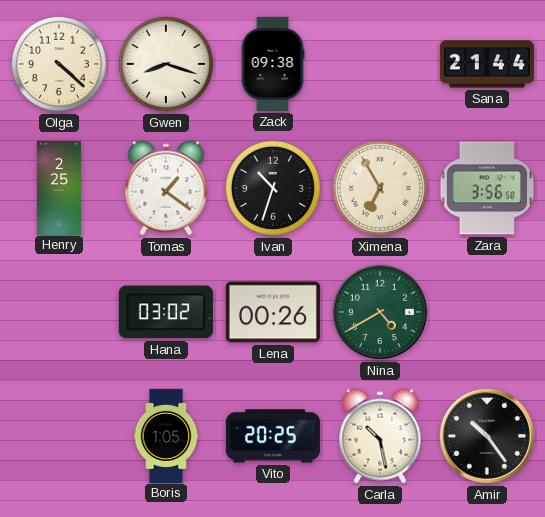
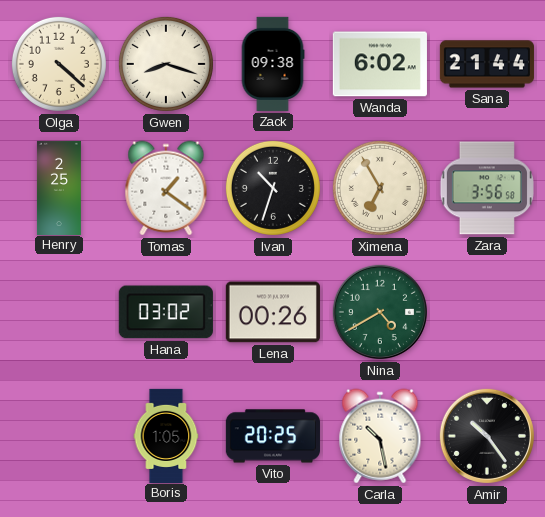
Wanda: none -> 6:02
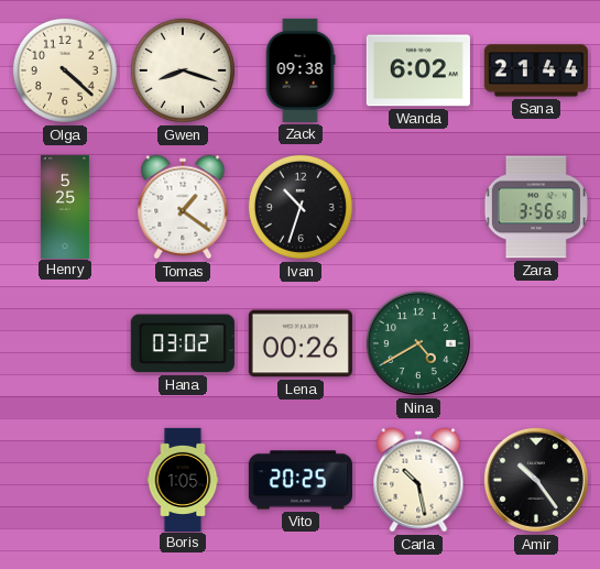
Henry: 2:25 -> 5:25
Ximena: 6:55 -> none
